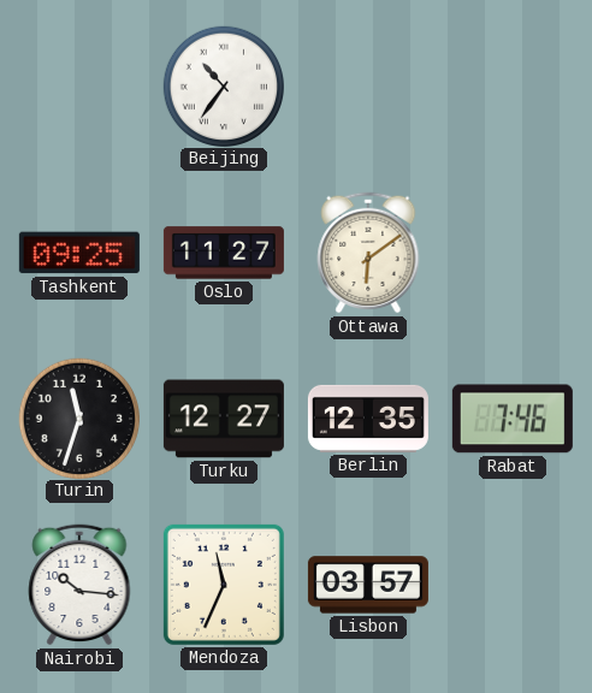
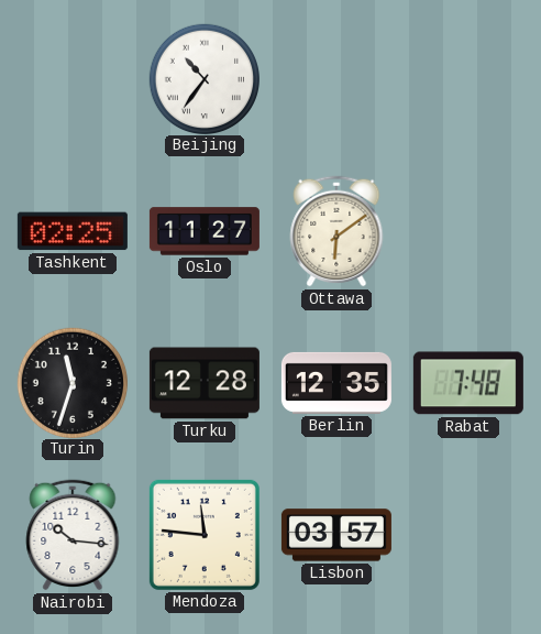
Tashkent: 09:25 -> 02:25
Turku: 12:27 -> 12:28
Rabat: 7:46 -> 7:48
Mendoza: 11:34 -> 11:46
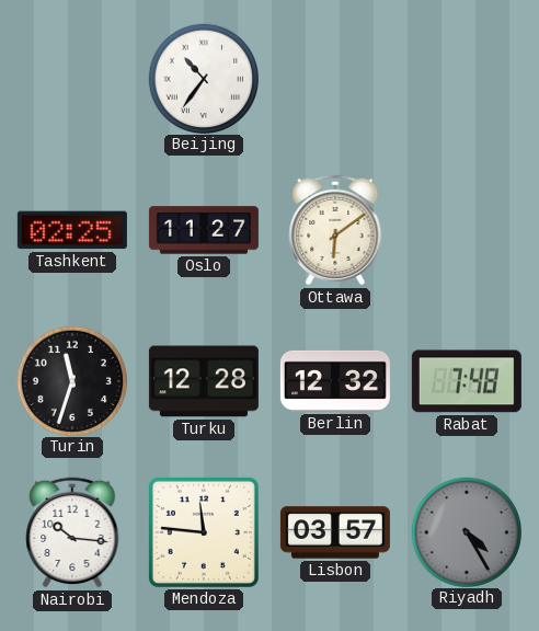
Berlin: 12:35 -> 12:32
Riyadh: none -> 4:25
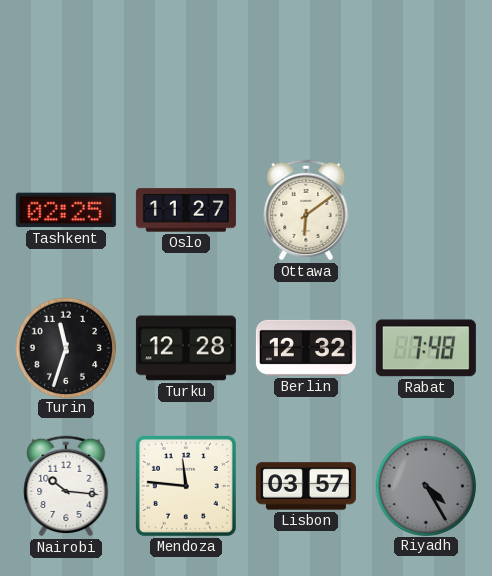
Beijing: 10:36 -> none
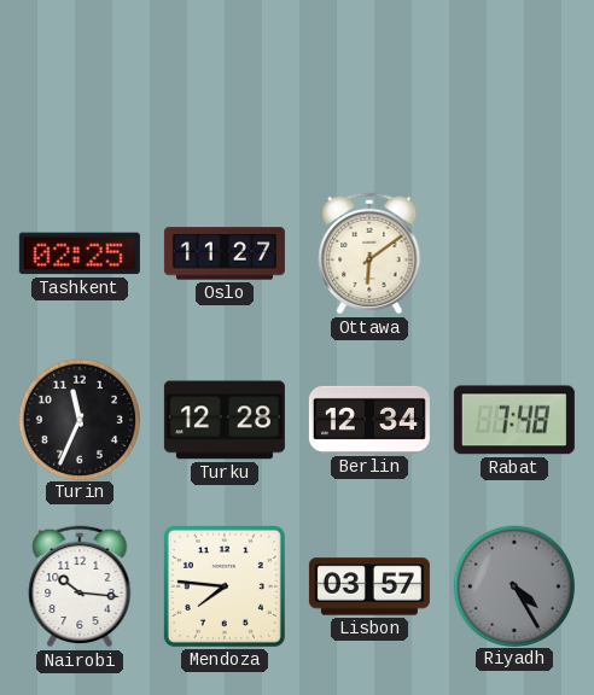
Turin: 11:33 -> 11:34
Berlin: 12:32 -> 12:34
Mendoza: 11:46 -> 7:46
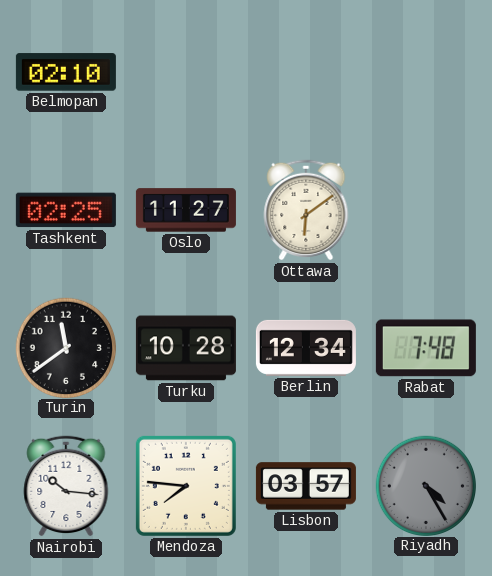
Belmopan: none -> 02:10
Turin: 11:34 -> 11:39
Turku: 12:28 -> 10:28
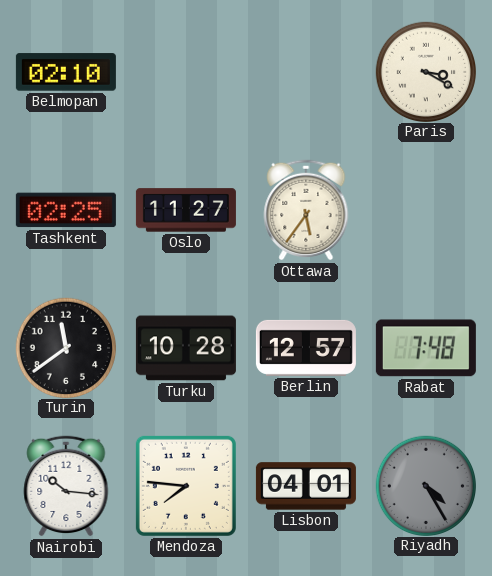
Paris: none -> 3:20
Ottawa: 6:09 -> 5:36
Berlin: 12:34 -> 12:57
Lisbon: 03:57 -> 04:01
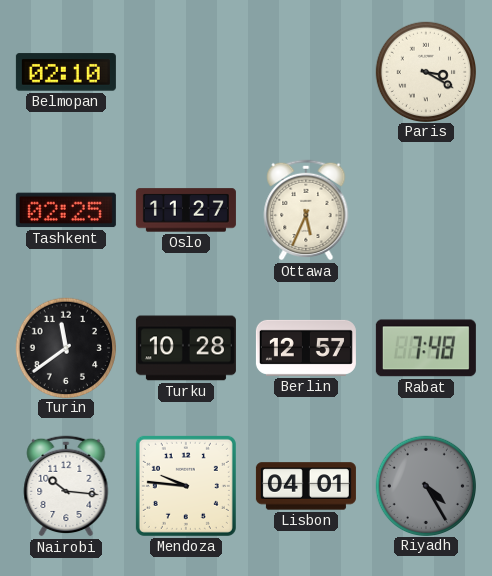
Ottawa: 5:36 -> 5:34
Mendoza: 7:46 -> 9:46
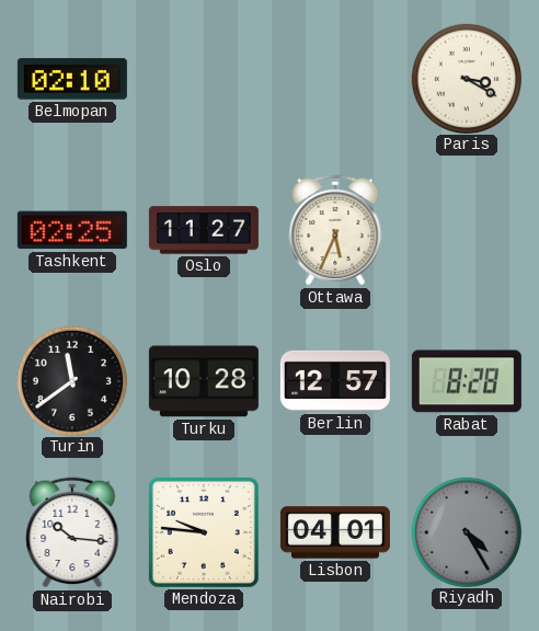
Rabat: 7:48 -> 8:28
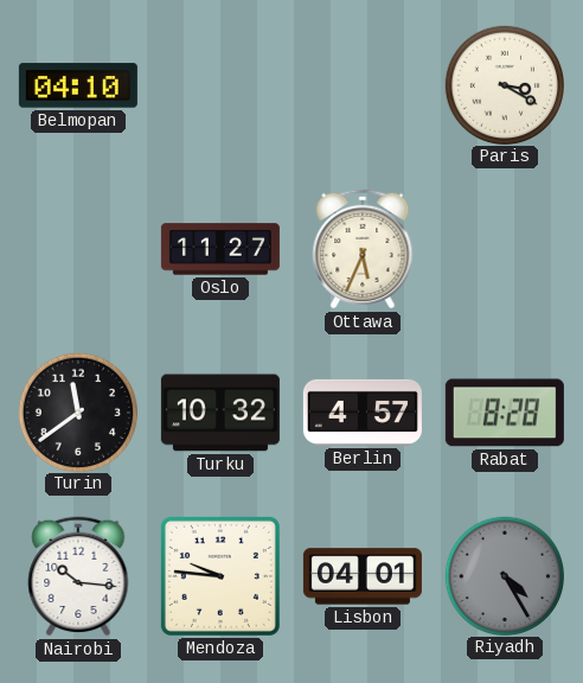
Belmopan: 02:10 -> 04:10
Tashkent: 02:25 -> none
Turku: 10:28 -> 10:32
Berlin: 12:57 -> 4:57
